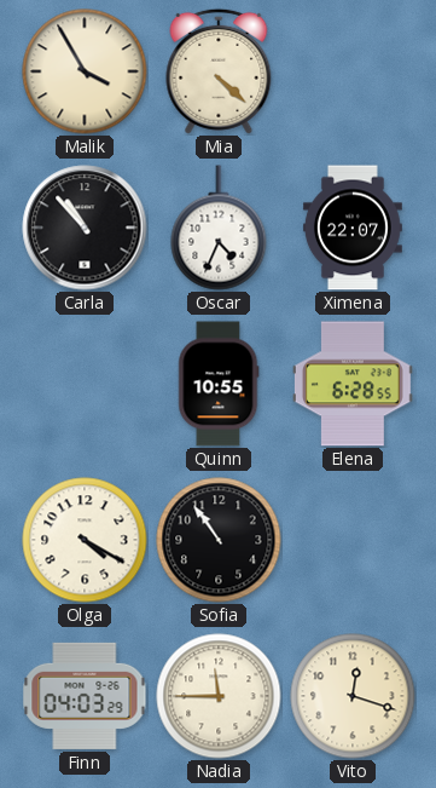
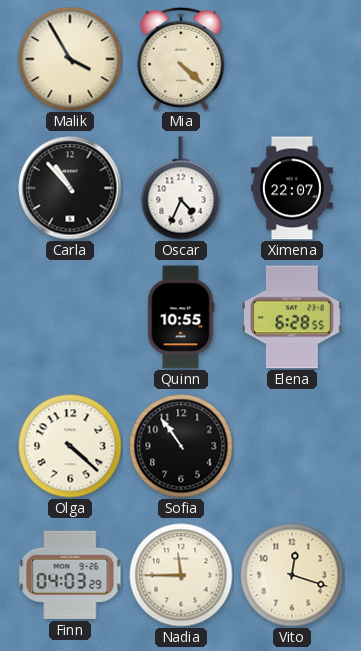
Olga: 4:20 -> 4:22
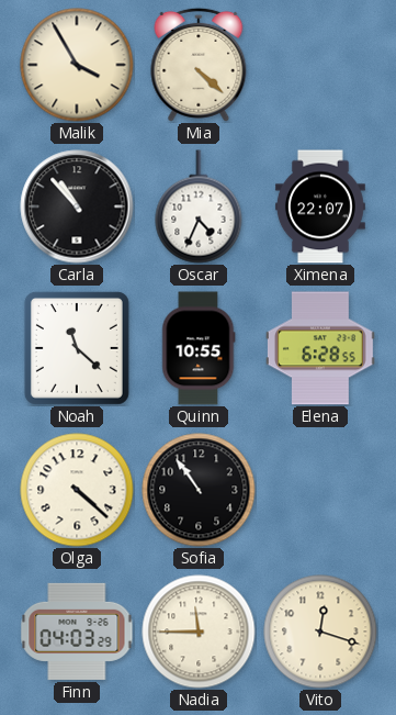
Noah: none -> 11:22
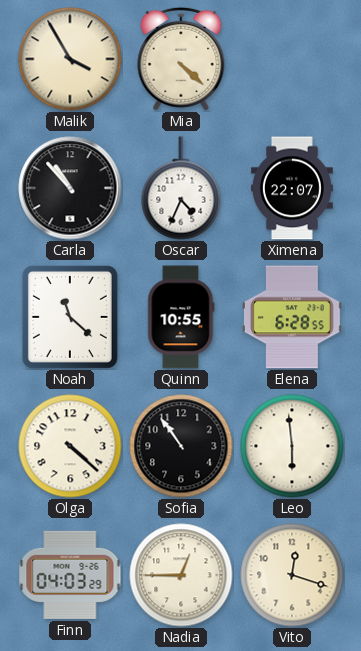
Leo: none -> 5:59
Nadia: 11:45 -> 12:45
